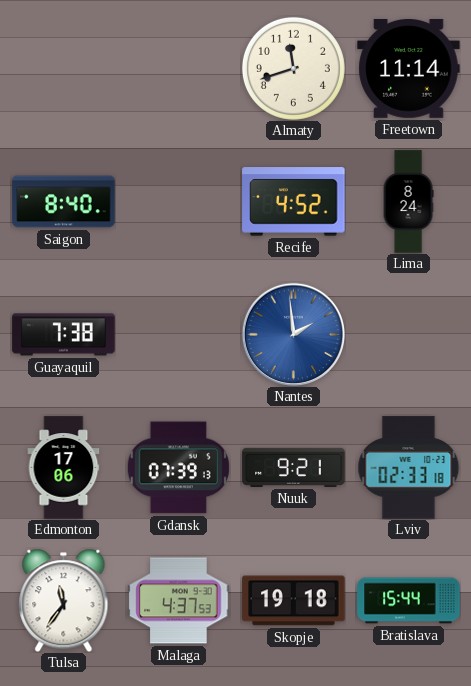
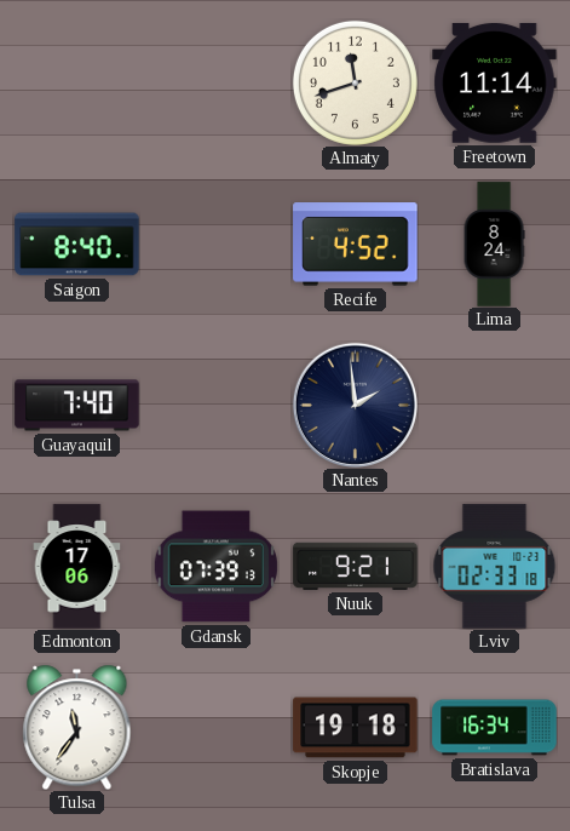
Guayaquil: 7:38 -> 7:40
Nantes dial: blue -> navy
Malaga: 4:37 -> none
Bratislava: 15:44 -> 16:34
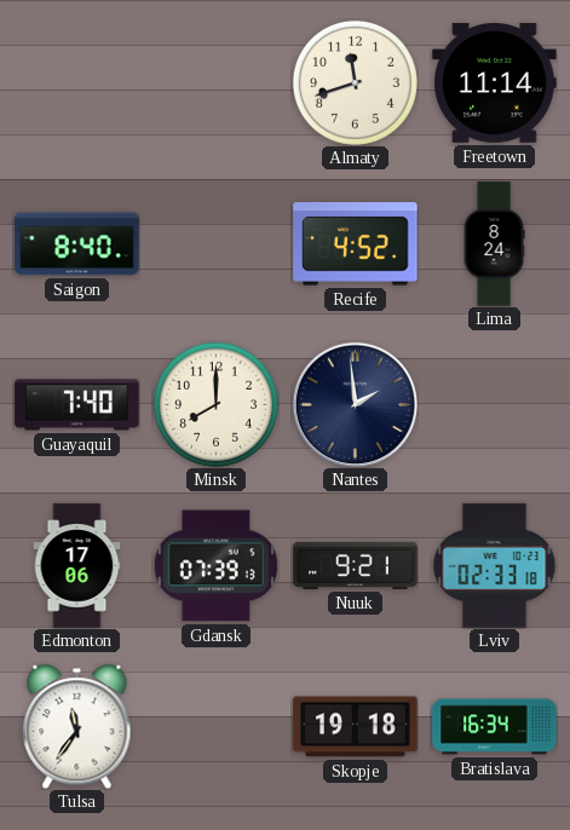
Minsk: none -> 8:00
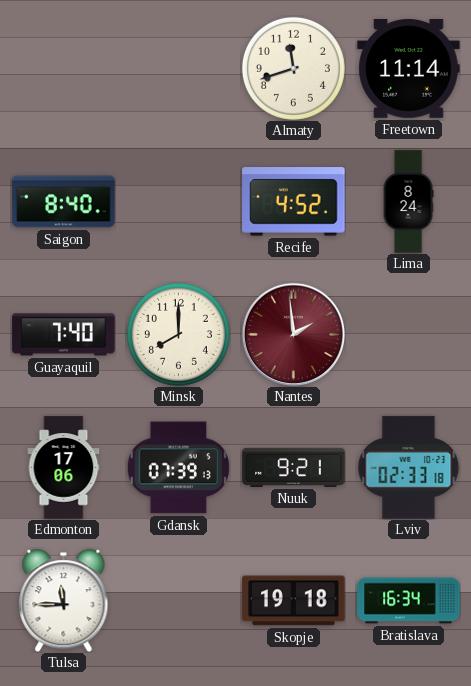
Nantes dial: navy -> burgundy
Tulsa: 11:36 -> 11:45
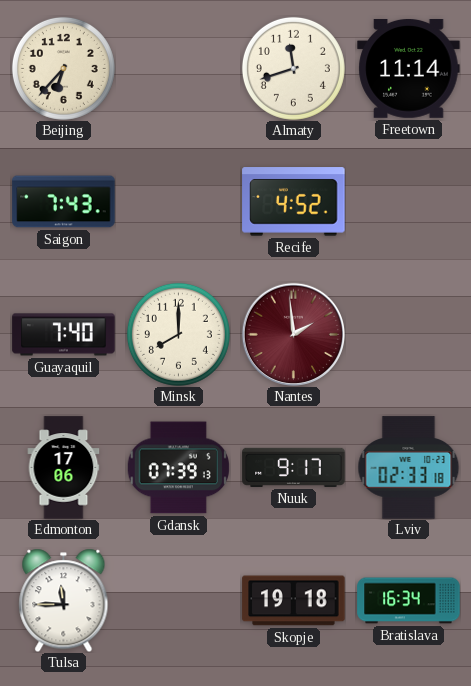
Beijing: none -> 6:37
Saigon: 8:40 -> 7:43
Lima: 8:24 -> none
Nuuk: 9:21 -> 9:17
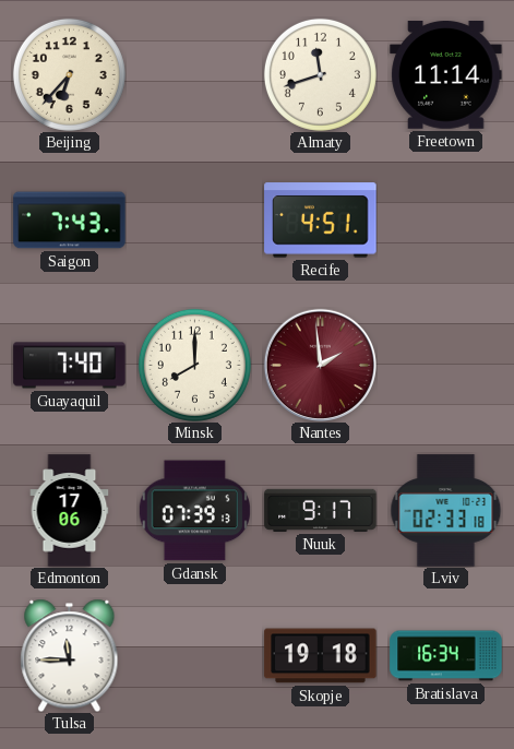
Recife: 4:52 -> 4:51
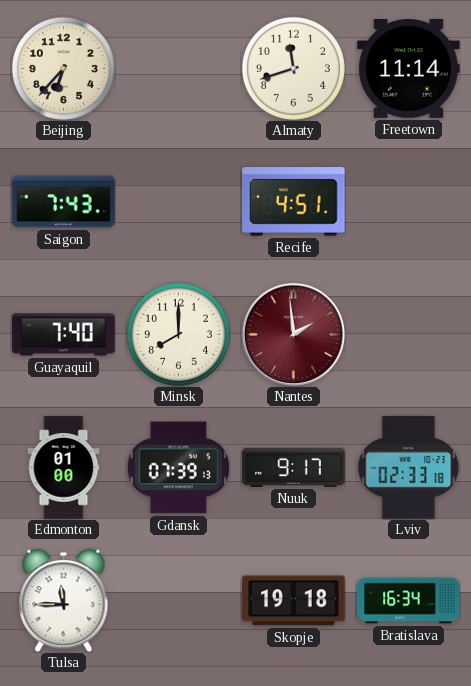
Edmonton: 17:06 -> 01:00
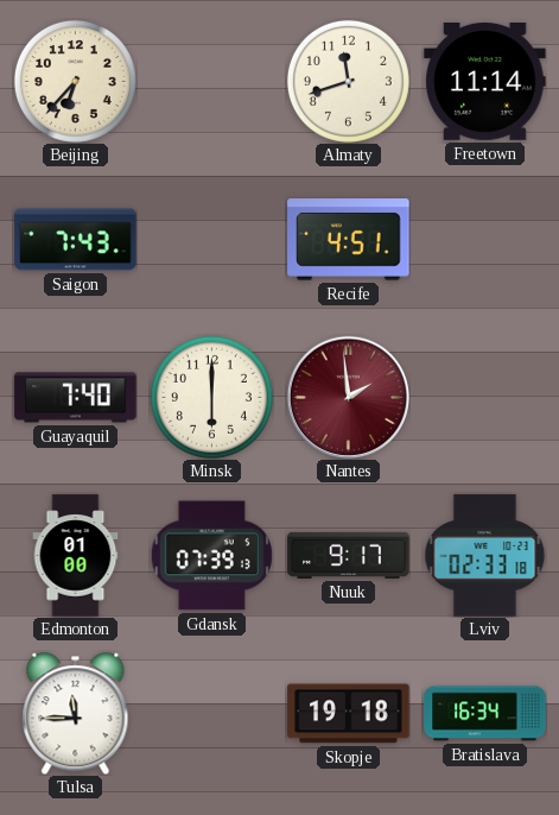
Minsk: 8:00 -> 6:00
